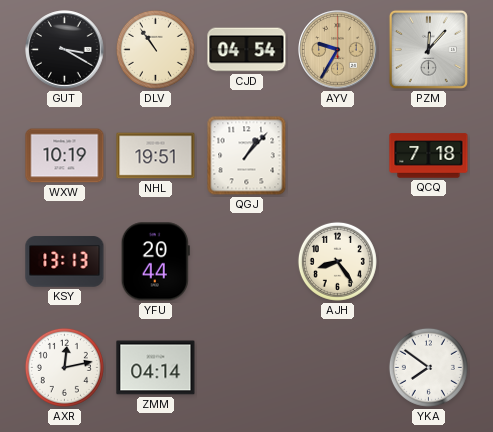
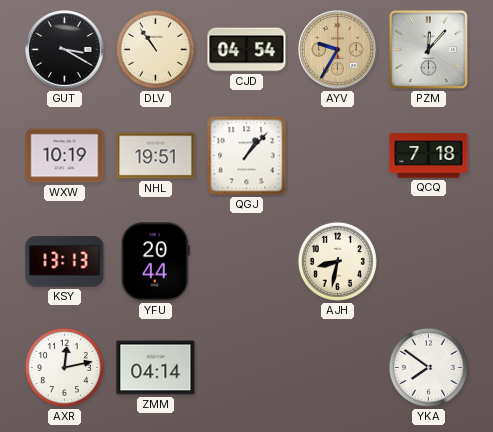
AJH: 8:24 -> 8:32
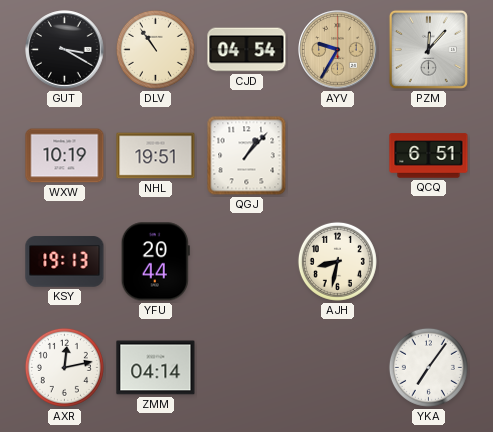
QCQ: 7:18 -> 6:51
KSY: 13:13 -> 19:13
YKA: 7:51 -> 7:06
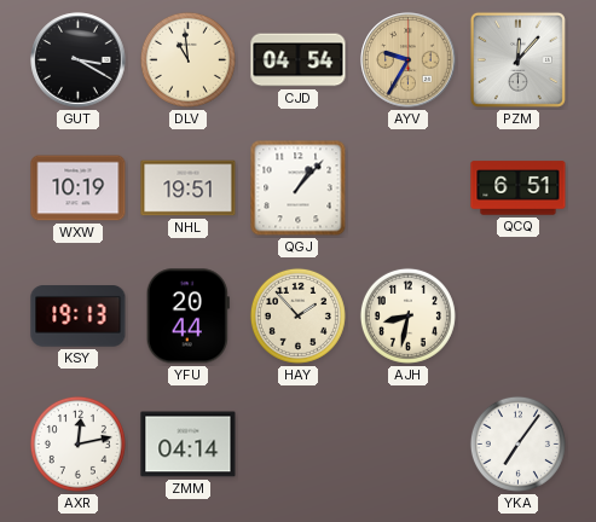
DLV: 10:54 -> 10:59
HAY: none -> 1:53
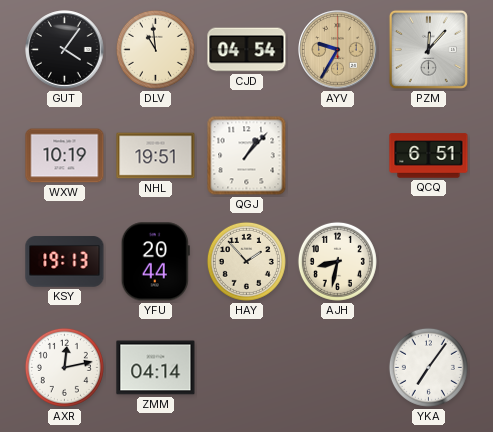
GUT: 3:20 -> 4:06
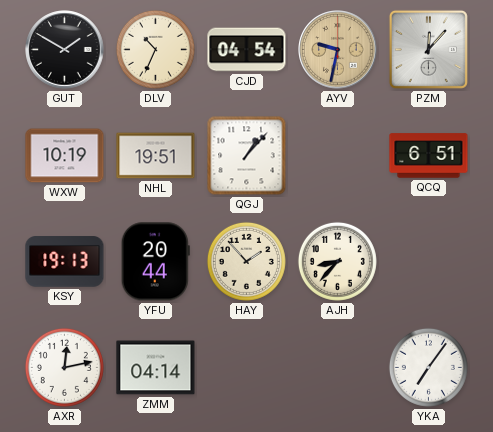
GUT: 4:06 -> 1:50
DLV: 10:59 -> 10:34
AYV: 9:35 -> 9:32
AJH: 8:32 -> 8:37
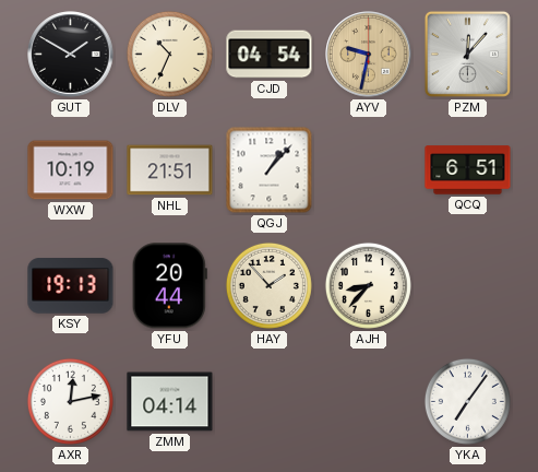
NHL: 19:51 -> 21:51
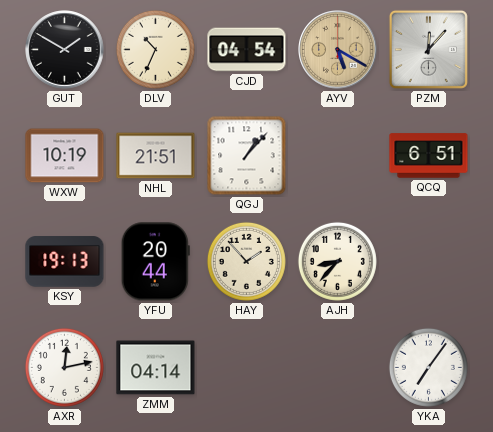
AYV: 9:32 -> 5:20
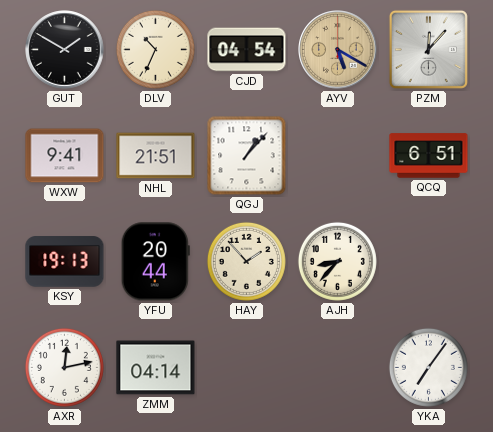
WXW: 10:19 -> 9:41
